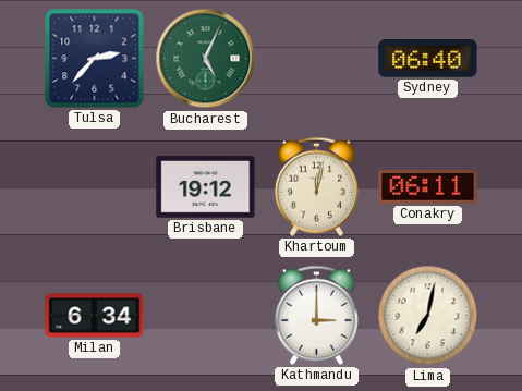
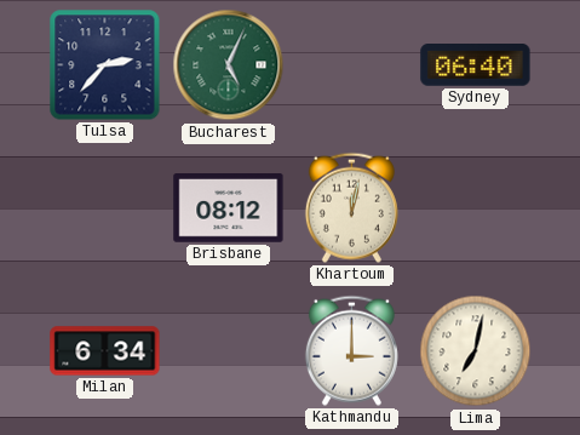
Brisbane: 19:12 -> 08:12
Conakry: 06:11 -> none
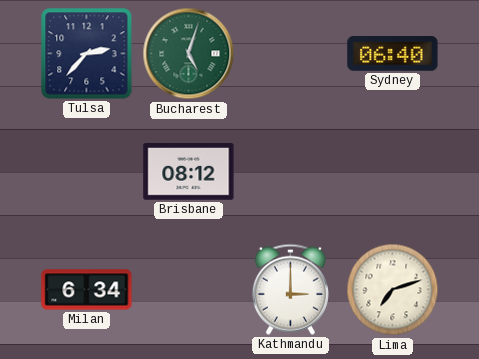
Bucharest: 5:04 -> 5:03
Khartoum: 12:02 -> none
Lima: 7:02 -> 7:12
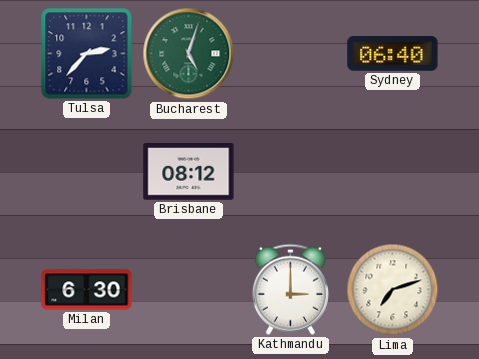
Milan: 6:34 -> 6:30
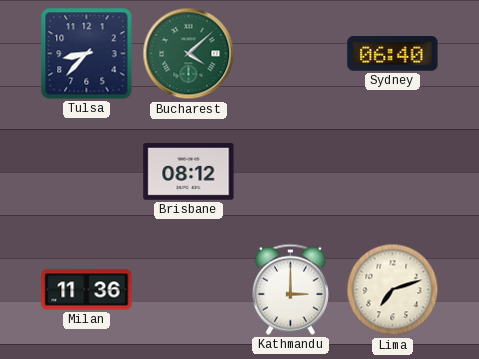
Tulsa: 2:37 -> 8:37
Bucharest: 5:03 -> 4:08
Milan: 6:30 -> 11:36
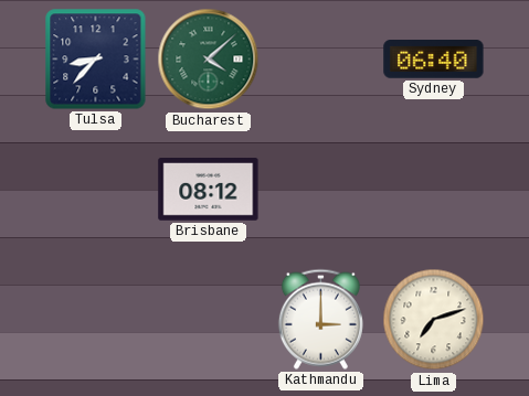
Milan: 11:36 -> none
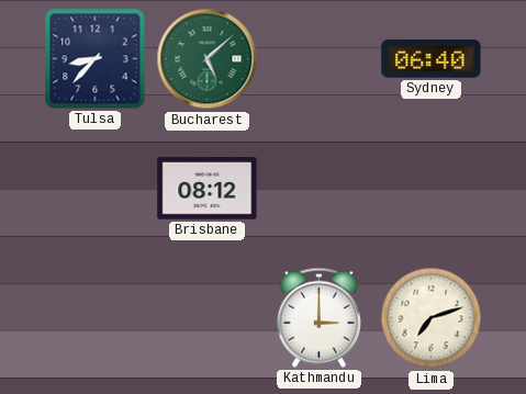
Bucharest: 4:08 -> 5:08
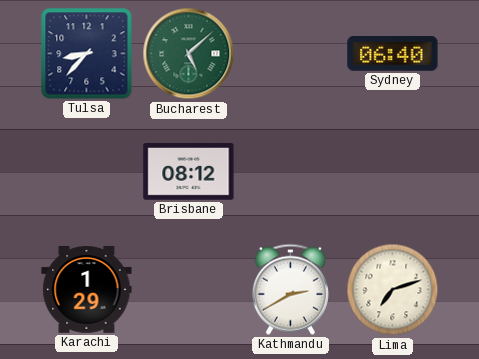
Karachi: none -> 1:29
Kathmandu: 3:00 -> 2:40
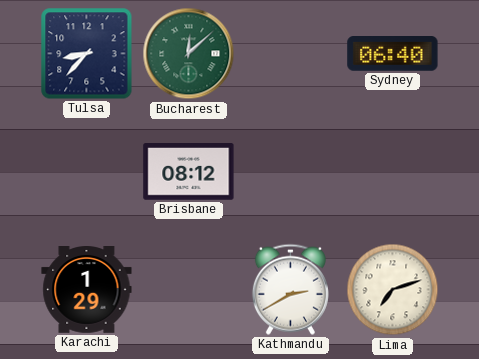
Bucharest: 5:08 -> 12:08
